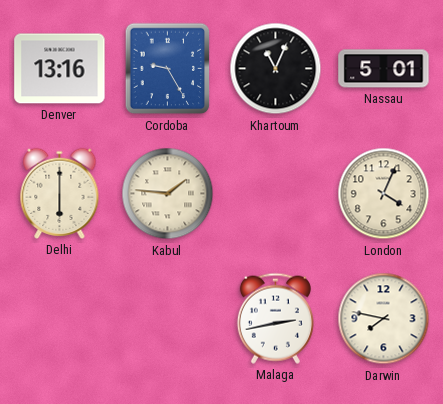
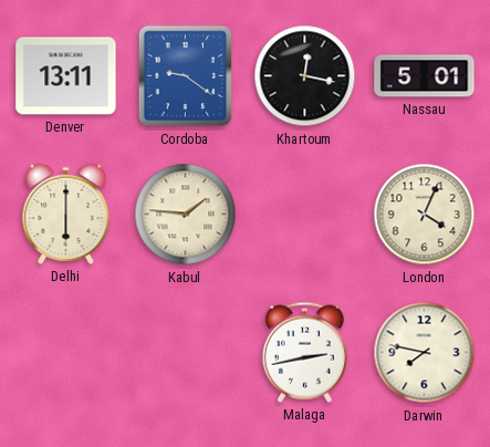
Denver: 13:16 -> 13:11
Cordoba: 9:25 -> 9:21
Khartoum: 11:04 -> 12:17
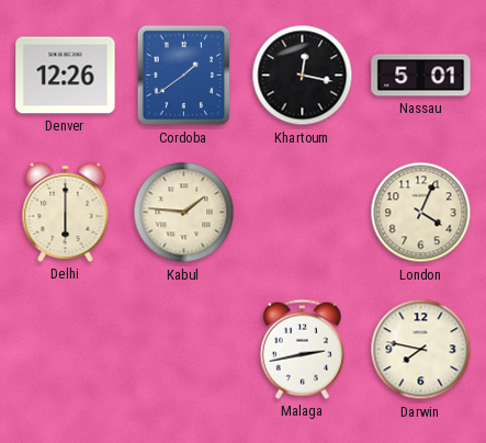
Denver: 13:11 -> 12:26
Cordoba: 9:21 -> 1:39
